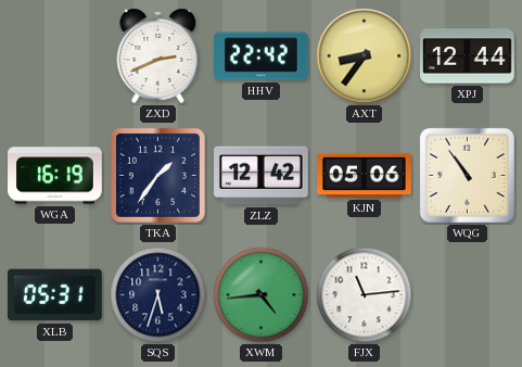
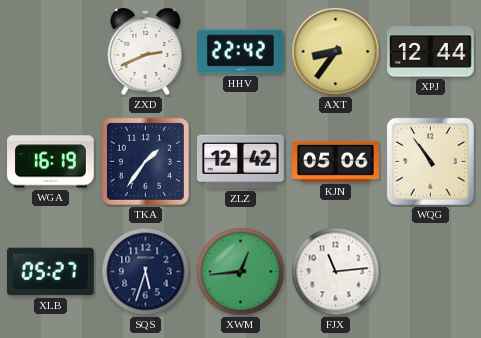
XLB: 05:31 -> 05:27
XWM: 4:44 -> 12:44
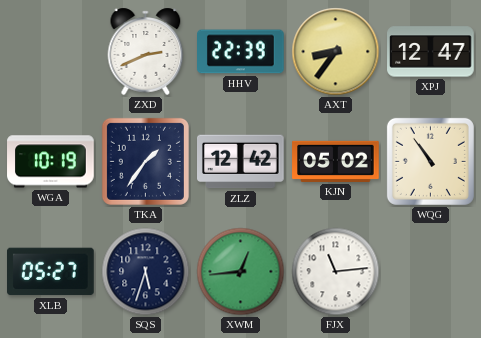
HHV: 22:42 -> 22:39
XPJ: 12:44 -> 12:47
WGA: 16:19 -> 10:19
KJN: 05:06 -> 05:02
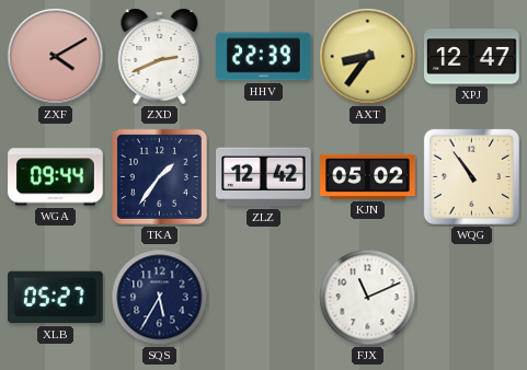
ZXF: none -> 4:10
WGA: 10:19 -> 09:44
SQS: 5:33 -> 5:35
XWM: 12:44 -> none
FJX: 11:14 -> 11:11
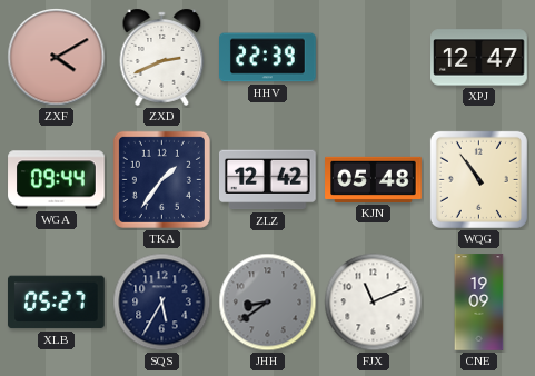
AXT: 8:36 -> none
KJN: 05:02 -> 05:48
JHH: none -> 8:39
CNE: none -> 19:09
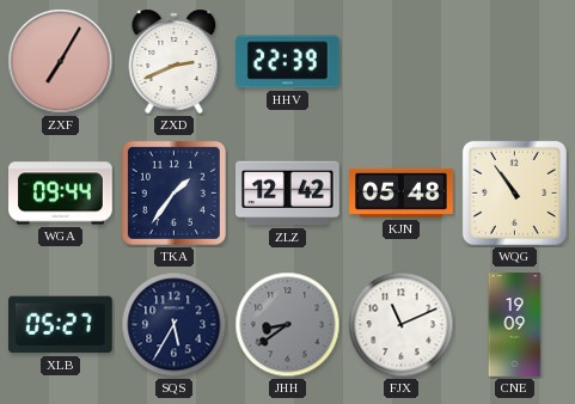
ZXF: 4:10 -> 7:05
XPJ: 12:47 -> none
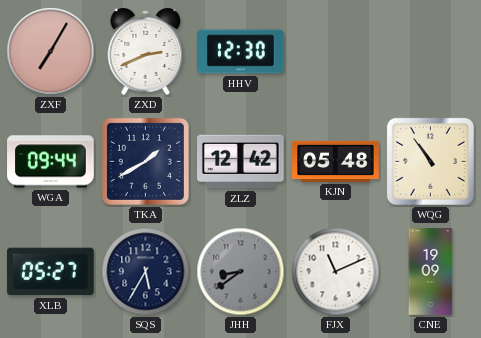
HHV: 22:39 -> 12:30
TKA: 1:36 -> 1:40
